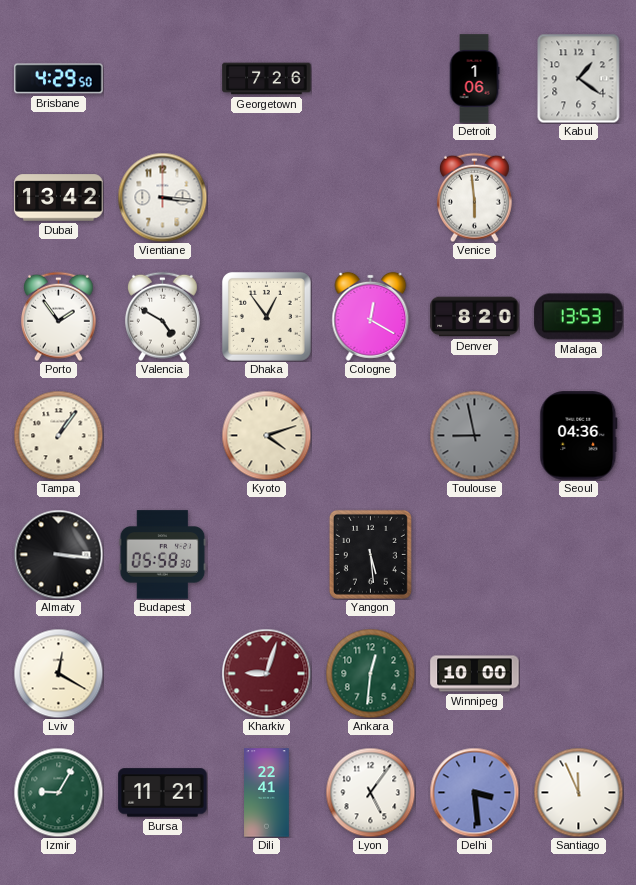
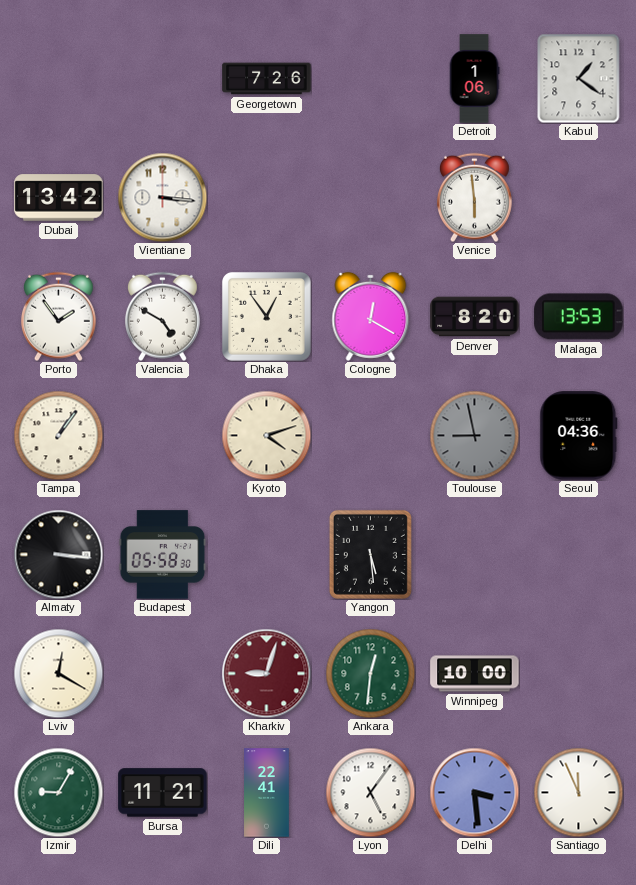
Brisbane: 4:29 -> none
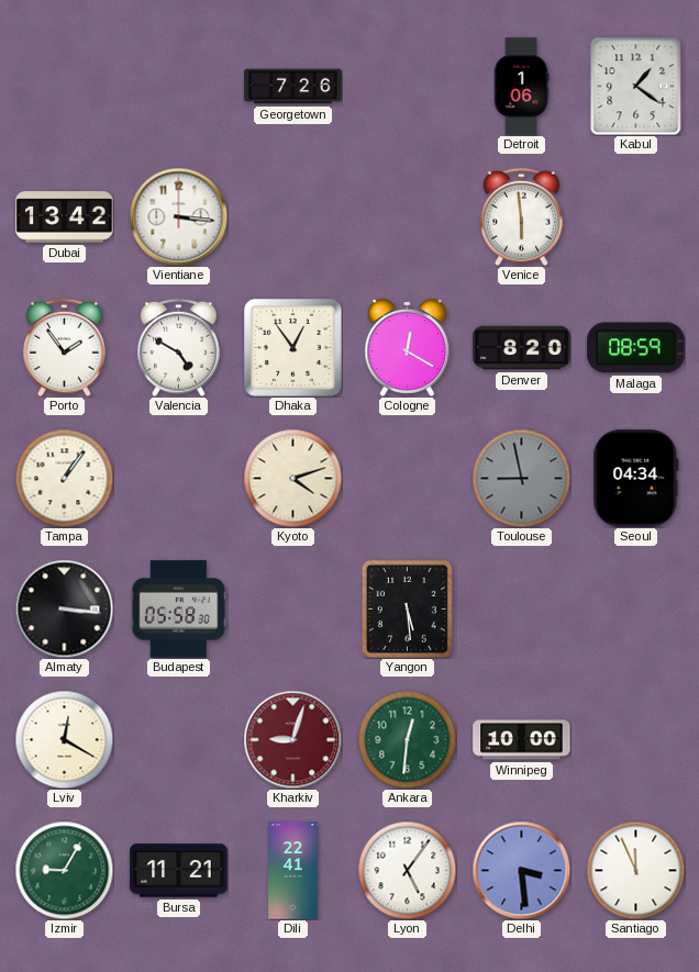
Malaga: 13:53 -> 08:59
Seoul: 04:36 -> 04:34
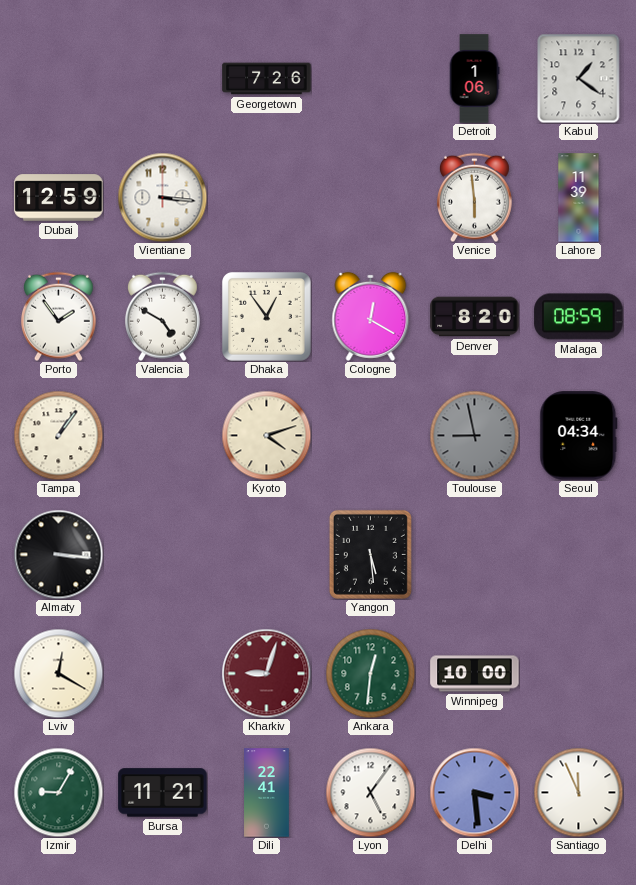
Dubai: 13:42 -> 12:59
Lahore: none -> 11:39
Budapest: 05:58 -> none
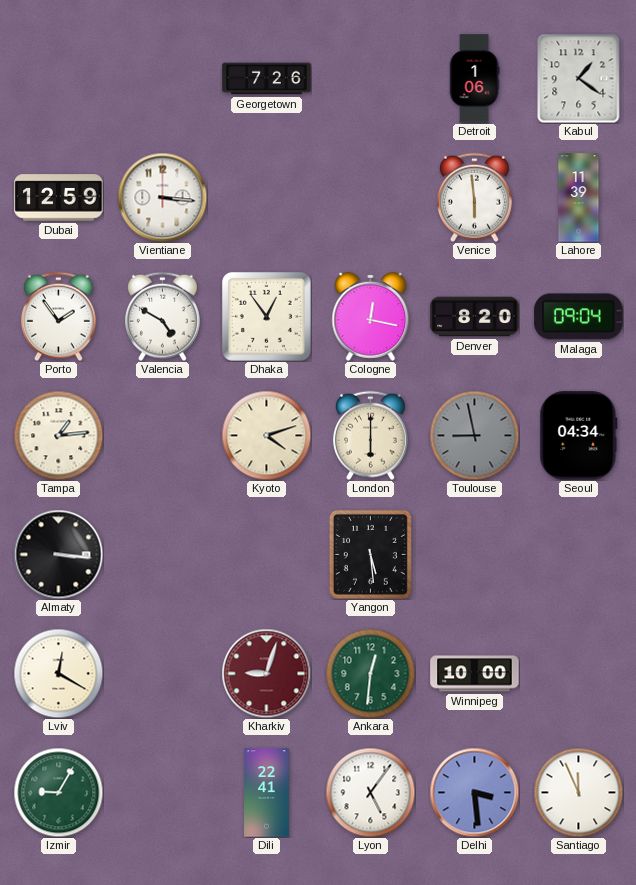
Cologne: 12:20 -> 12:17
Malaga: 08:59 -> 09:04
Tampa: 1:06 -> 1:14
London: none -> 6:00
Bursa: 11:21 -> none
